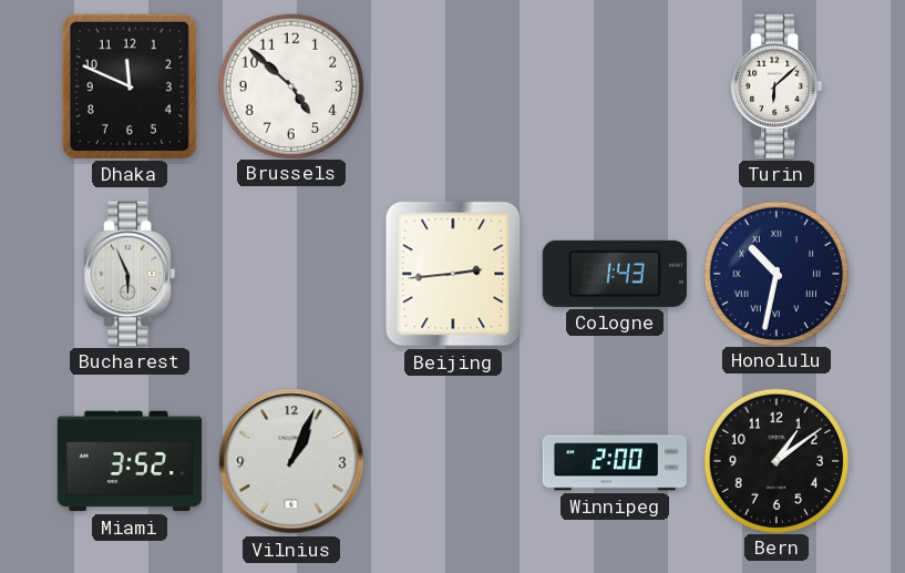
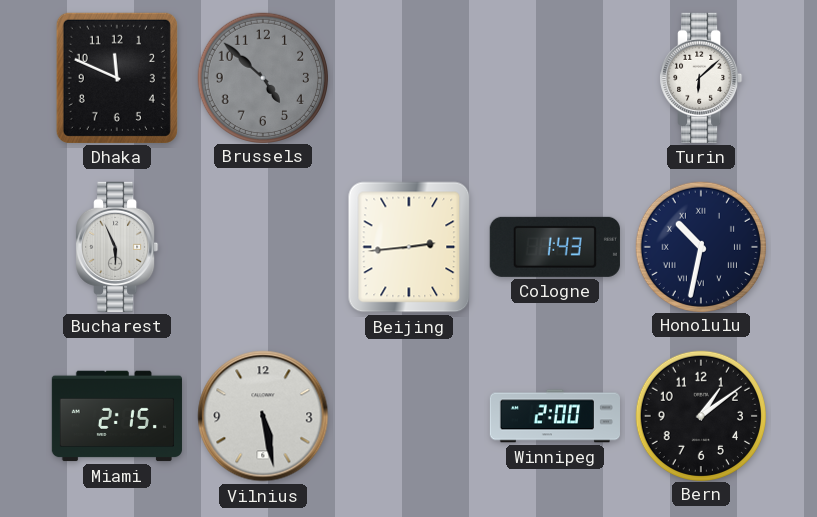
Brussels dial: white -> grey
Miami: 3:52 -> 2:15
Vilnius: 1:04 -> 5:28
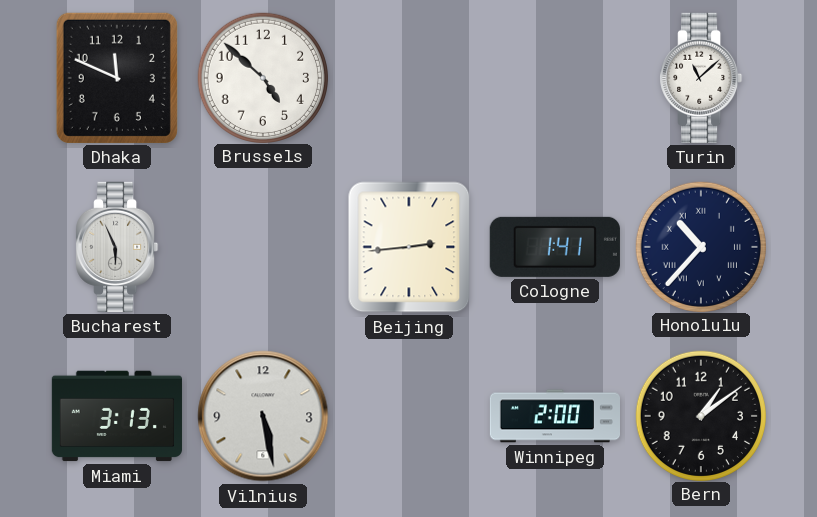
Brussels dial: grey -> white
Turin: 6:08 -> 11:08
Cologne: 1:43 -> 1:41
Honolulu: 10:32 -> 10:37
Miami: 2:15 -> 3:13
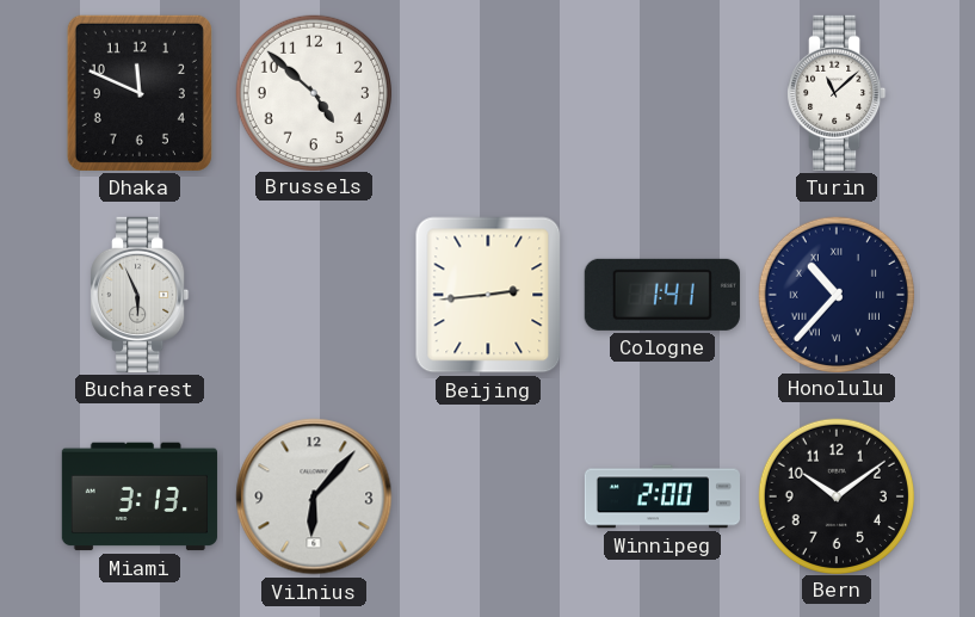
Vilnius: 5:28 -> 6:07
Bern: 1:09 -> 10:09
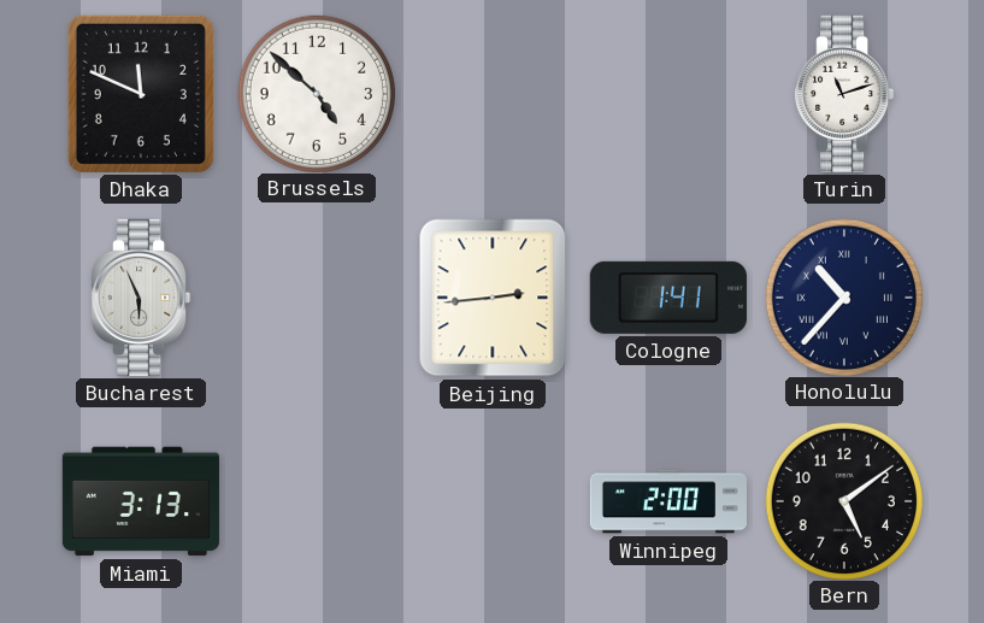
Turin: 11:08 -> 11:12
Vilnius: 6:07 -> none
Bern: 10:09 -> 5:09
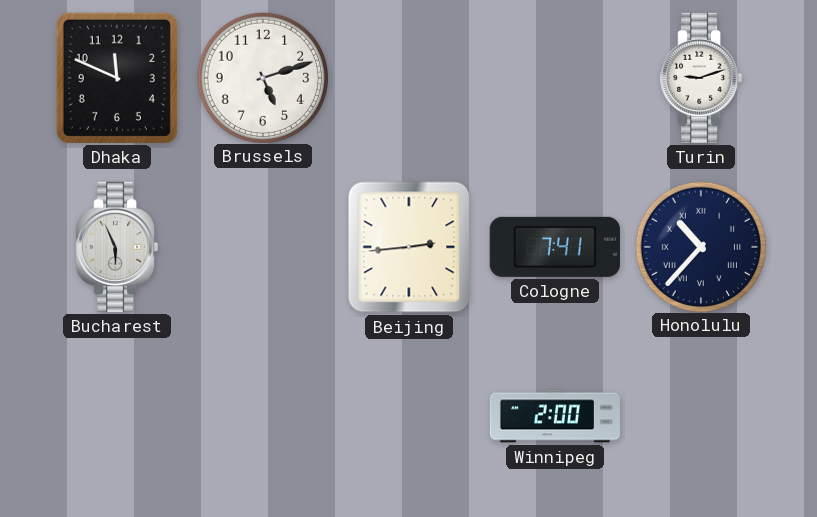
Brussels: 4:52 -> 5:12
Turin: 11:12 -> 9:12
Cologne: 1:41 -> 7:41
Miami: 3:13 -> none
Bern: 5:09 -> none
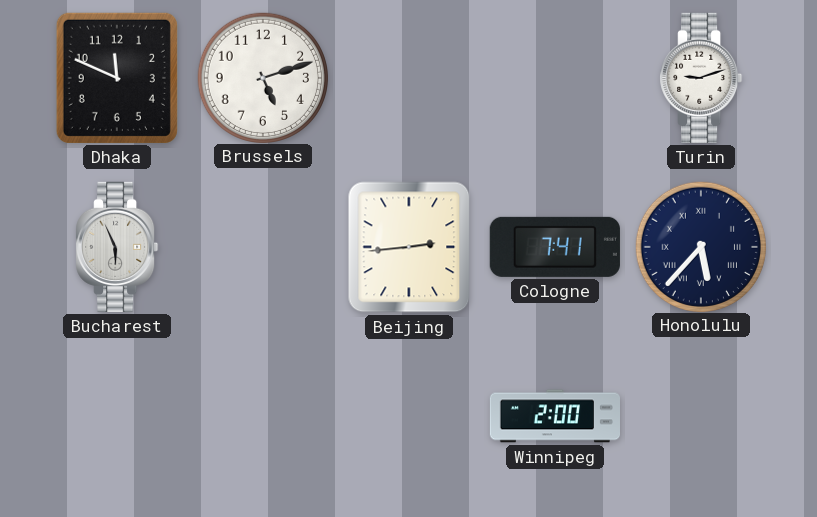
Honolulu: 10:37 -> 5:37
